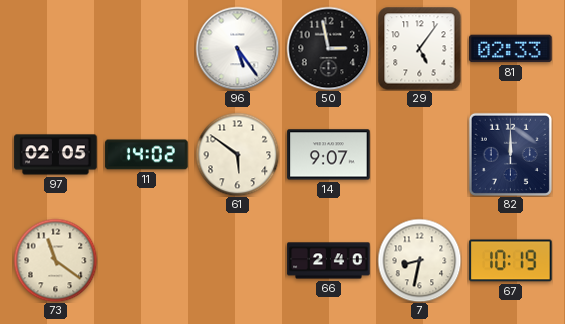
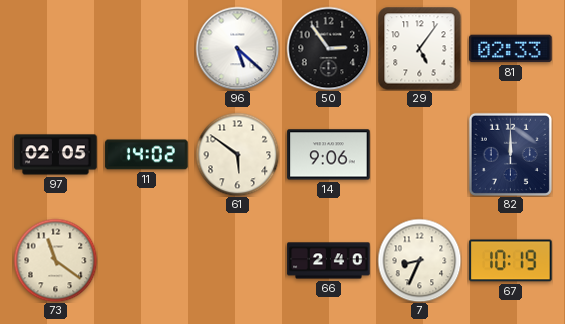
96: 5:24 -> 5:22
50: 2:58 -> 2:54
14: 9:07 -> 9:06
7: 8:32 -> 8:34
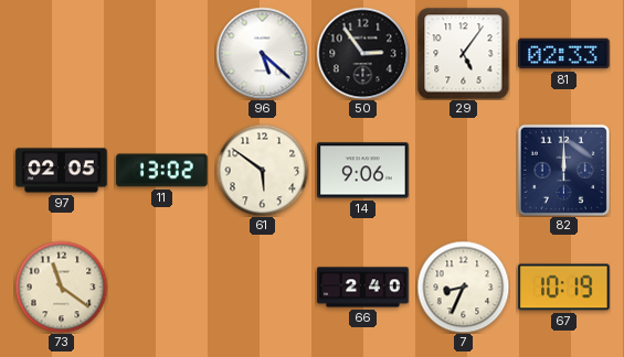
11: 14:02 -> 13:02
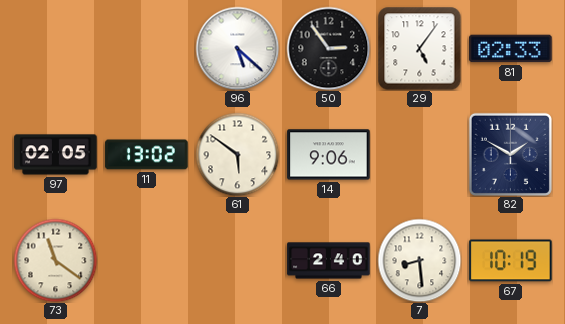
82: 12:00 -> 1:50
7: 8:34 -> 8:29
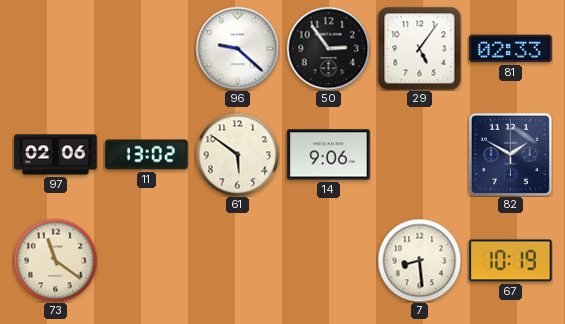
96: 5:22 -> 9:22
97: 02:05 -> 02:06
66: 2:40 -> none
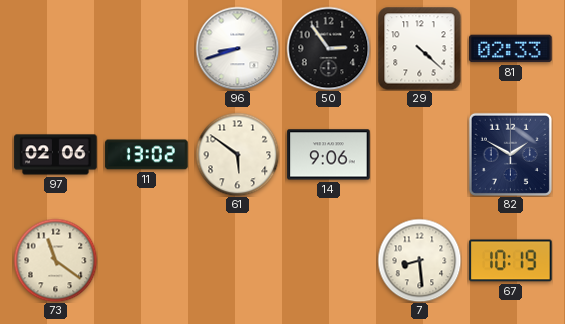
96: 9:22 -> 8:42
29: 5:06 -> 4:22
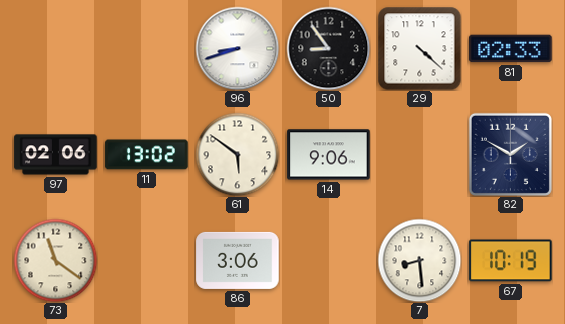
50: 2:54 -> 8:54
86: none -> 3:06
